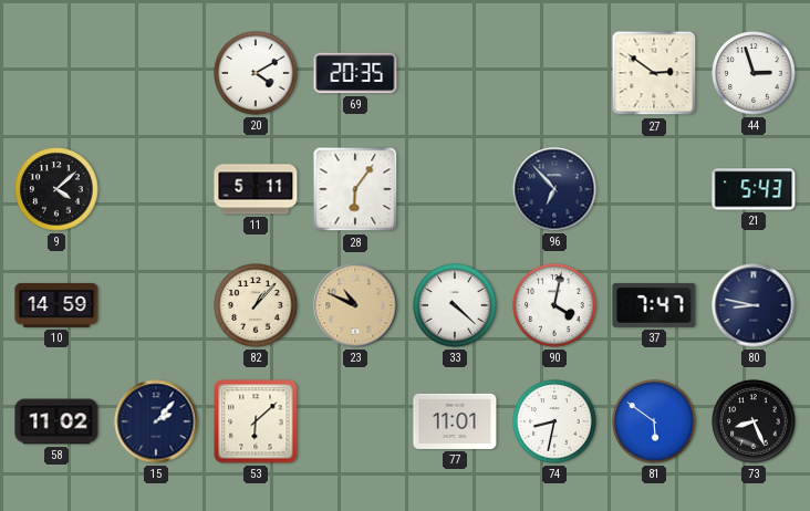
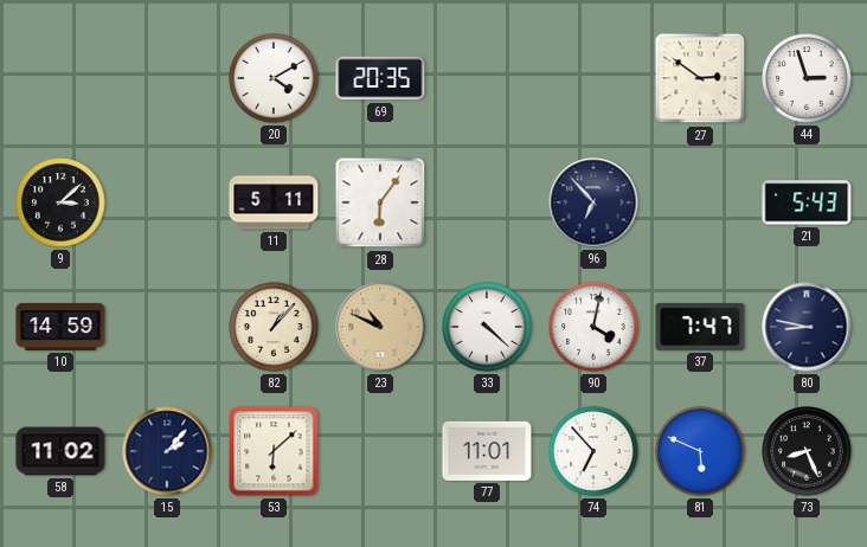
9: 4:08 -> 3:08
74: 8:32 -> 6:53
81: 5:51 -> 5:49
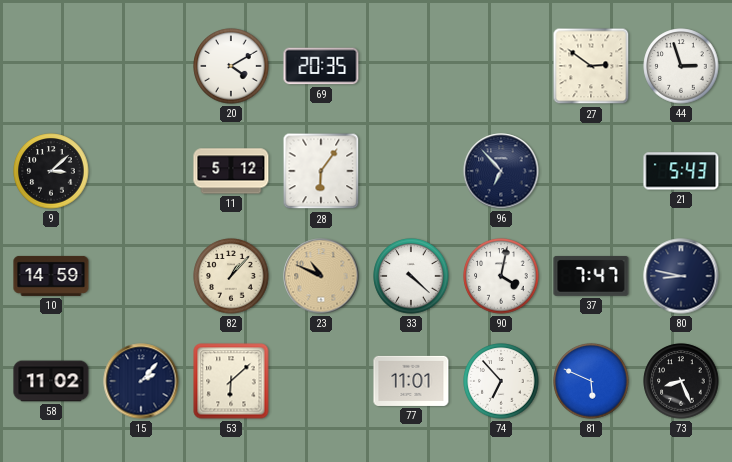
11: 5:11 -> 5:12
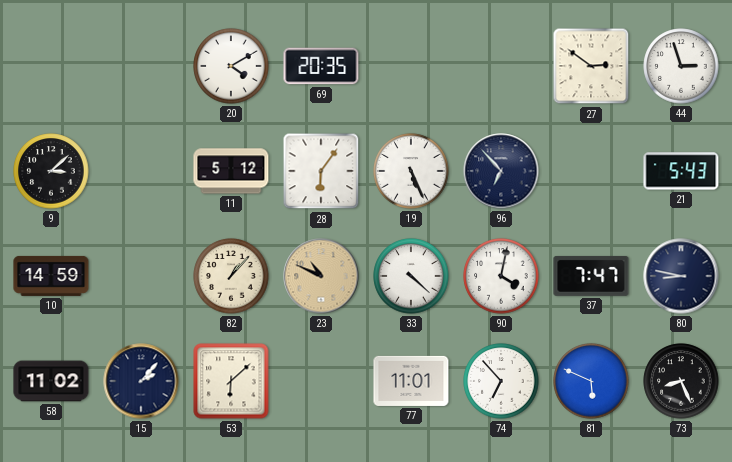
19: none -> 5:26
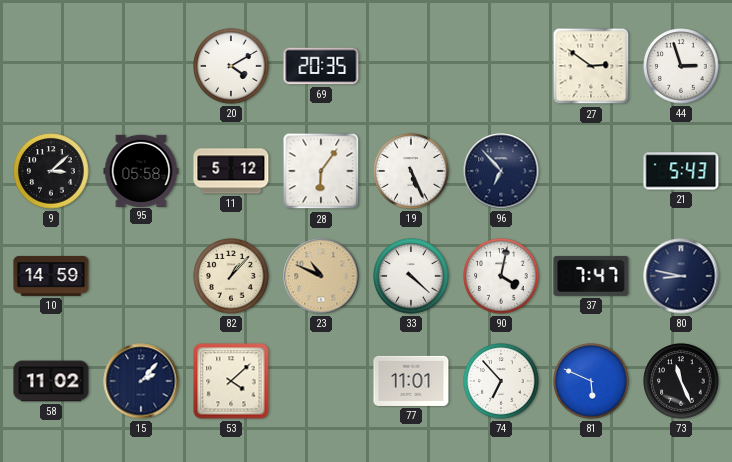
95: none -> 05:58
53: 6:08 -> 4:08
73: 8:26 -> 11:26
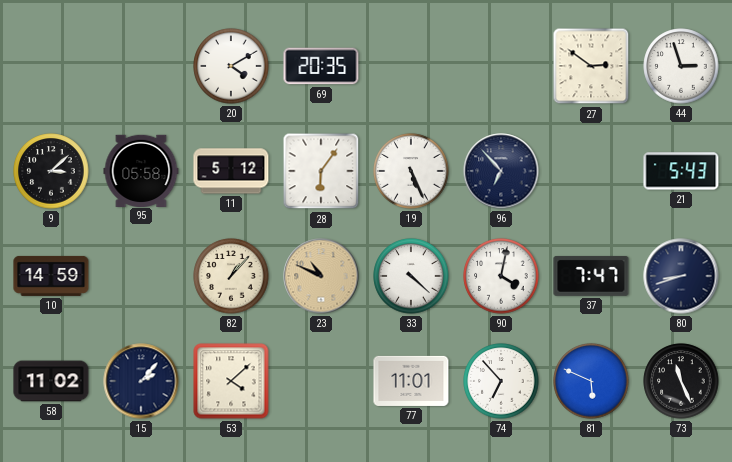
80: 8:47 -> 8:42
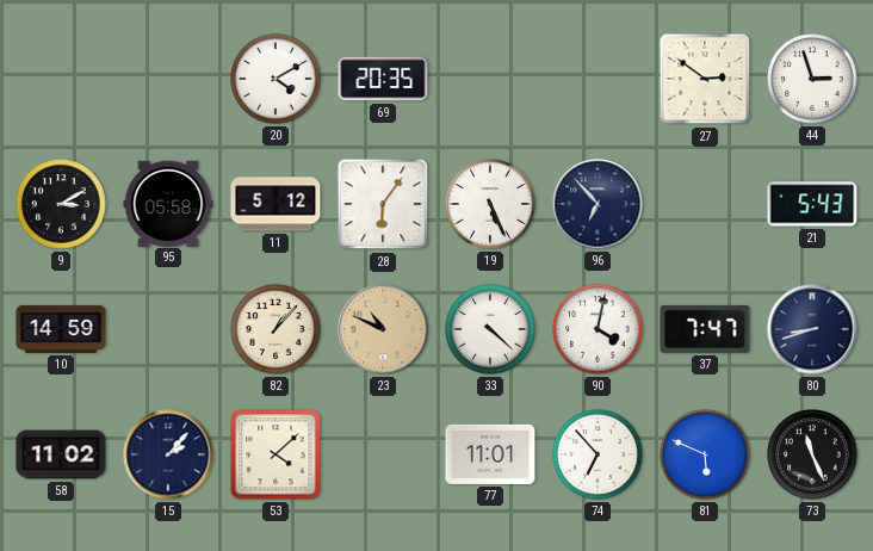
9: 3:08 -> 3:10
